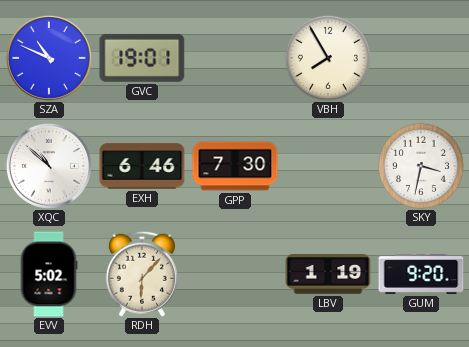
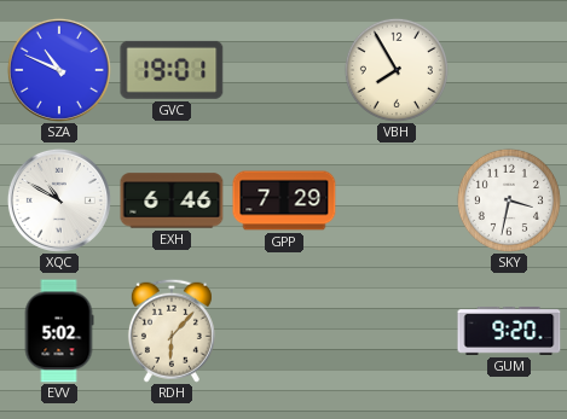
XQC: 10:52 -> 10:50
GPP: 7:30 -> 7:29
LBV: 1:19 -> none
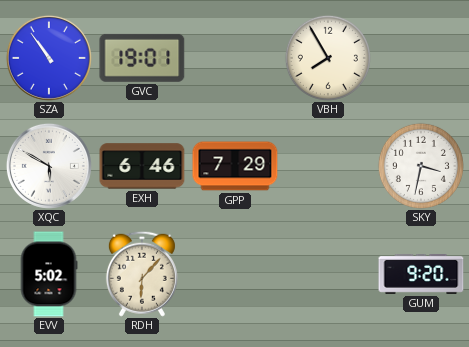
SZA: 10:49 -> 10:54
XQC: 10:50 -> 5:50
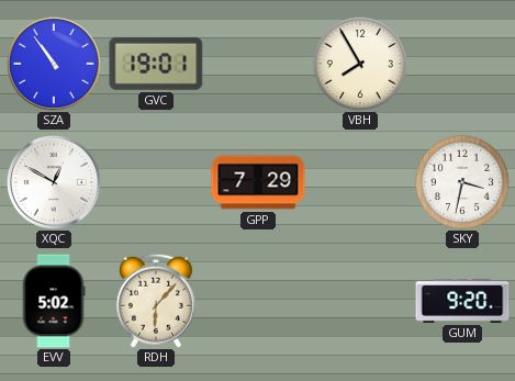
XQC: 5:50 -> 12:50
EXH: 6:46 -> none
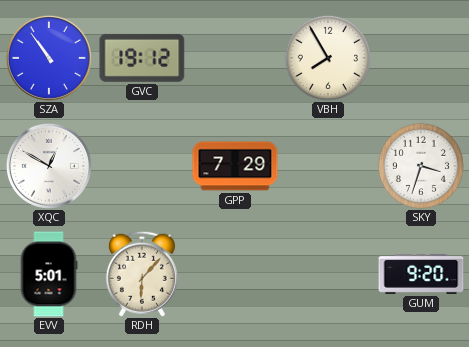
GVC: 19:01 -> 19:12
SKY: 3:32 -> 3:33
EVV: 5:02 -> 5:01
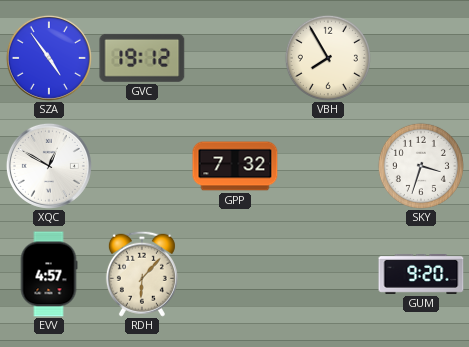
SZA: 10:54 -> 4:54
GPP: 7:29 -> 7:32
EVV: 5:01 -> 4:57
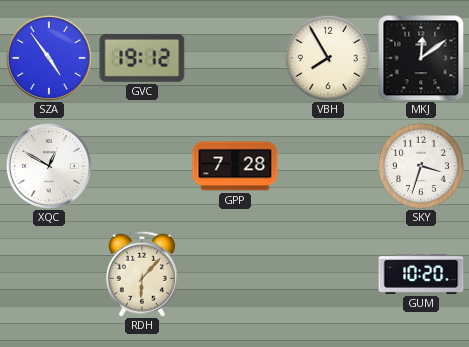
MKJ: none -> 12:09
GPP: 7:32 -> 7:28
EVV: 4:57 -> none
GUM: 9:20 -> 10:20
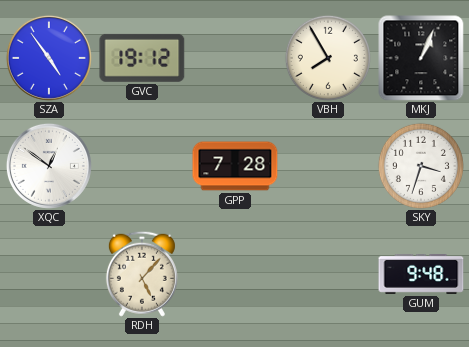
MKJ: 12:09 -> 1:04
XQC: 12:50 -> 12:51
RDH: 6:07 -> 5:07
GUM: 10:20 -> 9:48
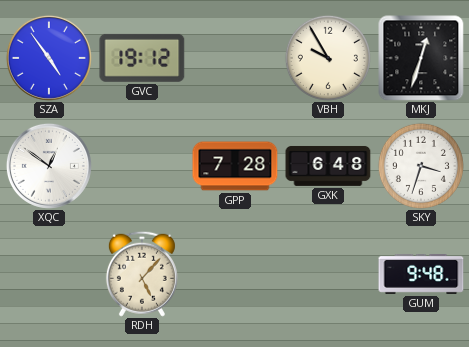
VBH: 7:55 -> 9:55
MKJ: 1:04 -> 12:33
GXK: none -> 6:48
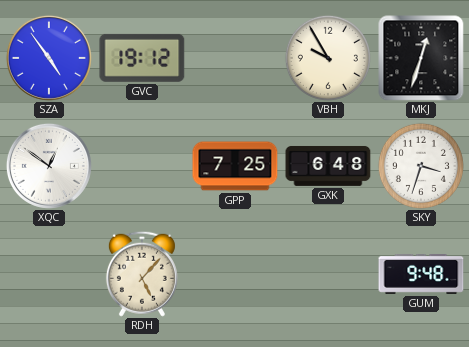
GPP: 7:28 -> 7:25
